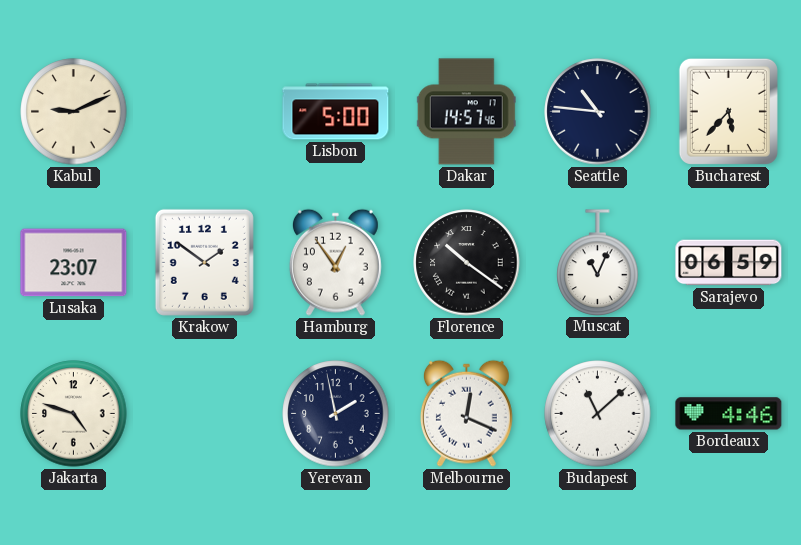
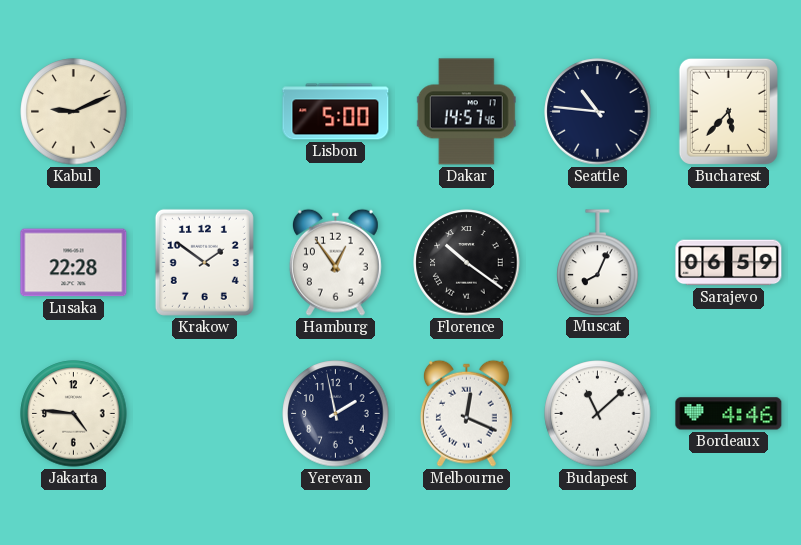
Lusaka: 23:07 -> 22:28
Muscat: 11:04 -> 8:04
Jakarta: 4:48 -> 4:46
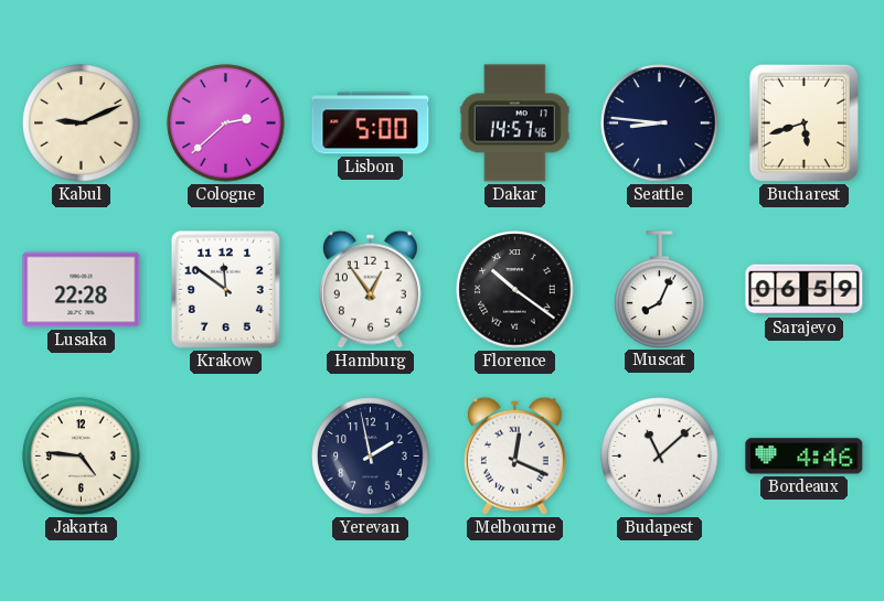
Cologne: none -> 2:38
Seattle: 10:46 -> 8:46
Bucharest: 5:37 -> 5:42
Krakow: 1:51 -> 11:51
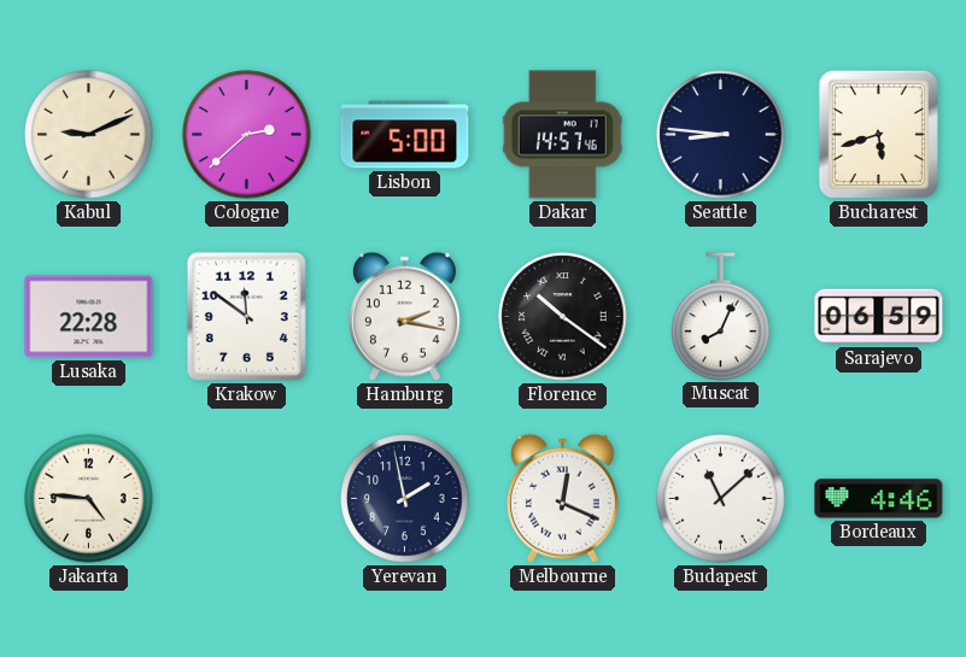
Hamburg: 12:54 -> 2:17
